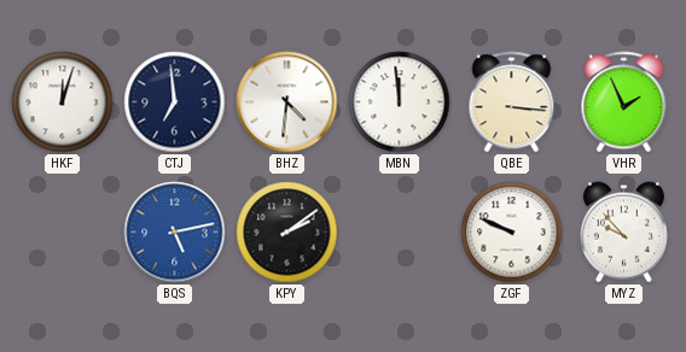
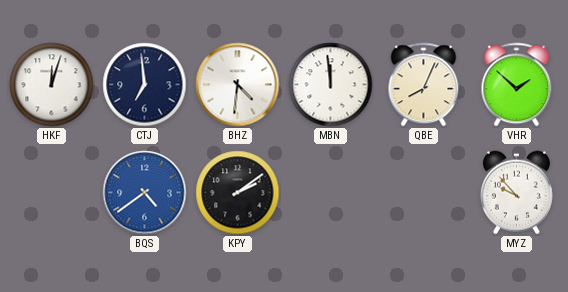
QBE: 3:16 -> 8:04
VHR: 1:56 -> 1:52
BQS: 5:13 -> 4:39
ZGF: 9:49 -> none
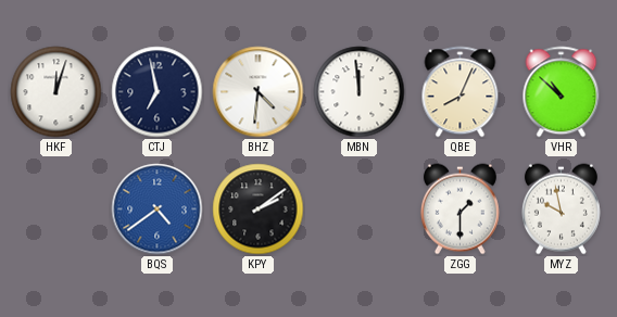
CTJ: 6:59 -> 6:58
VHR: 1:52 -> 10:52
ZGG: none -> 1:30
MYZ: 9:53 -> 9:58
